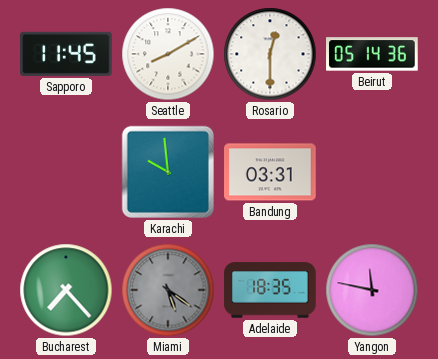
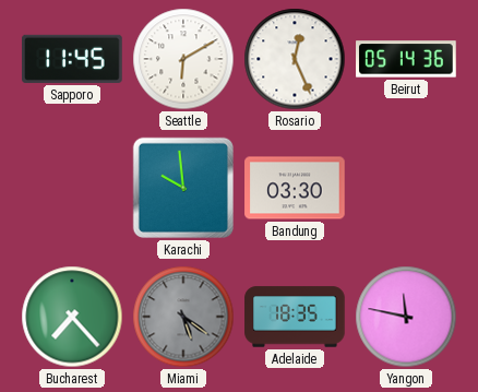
Seattle: 8:10 -> 6:10
Rosario: 12:30 -> 12:26
Bandung: 03:31 -> 03:30
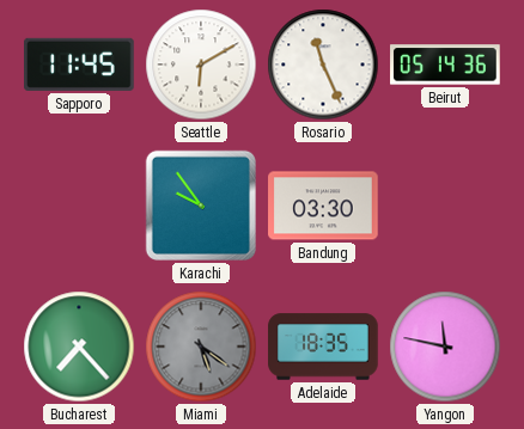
Rosario: 12:26 -> 11:26
Karachi: 9:59 -> 9:54
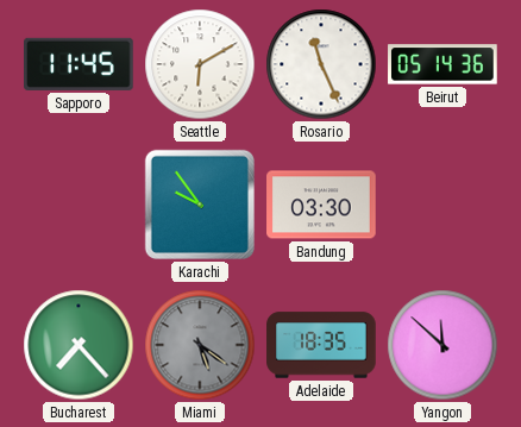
Yangon: 11:47 -> 11:52
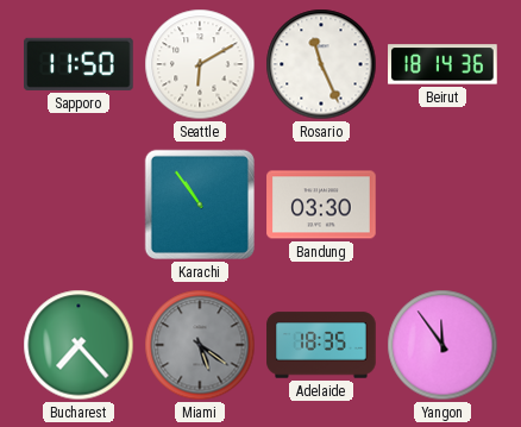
Sapporo: 11:45 -> 11:50
Beirut: 05:14 -> 18:14
Karachi: 9:54 -> 10:54
Yangon: 11:52 -> 11:54
